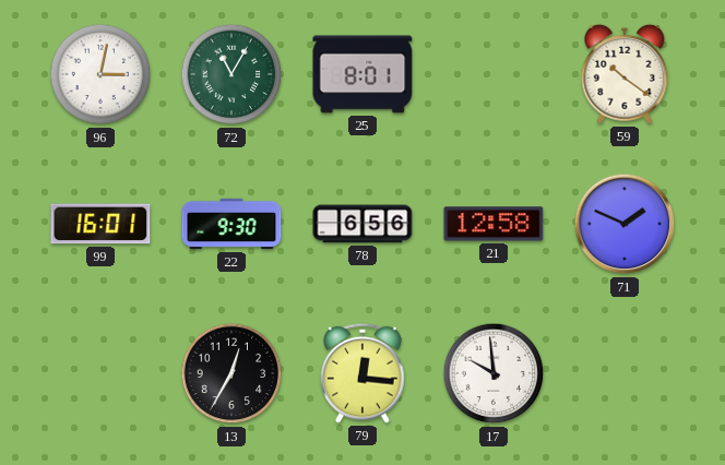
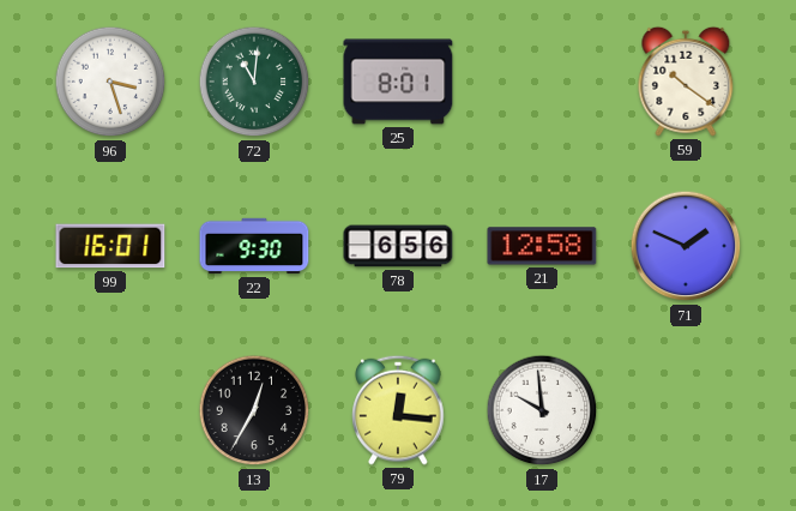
96: 3:02 -> 3:27
72: 11:05 -> 11:01
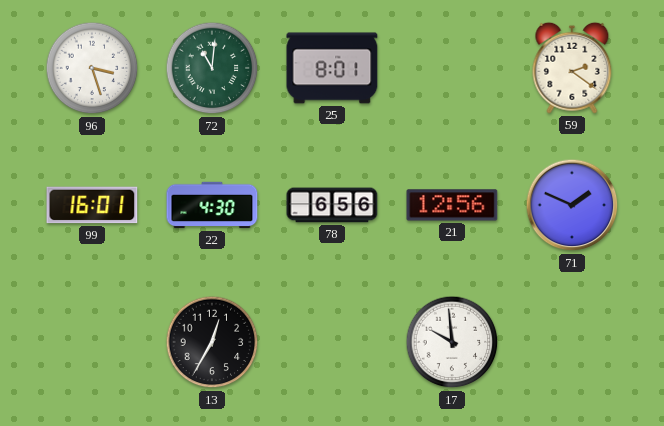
59: 10:21 -> 2:21
22: 9:30 -> 4:30
21: 12:58 -> 12:56
79: 12:16 -> none
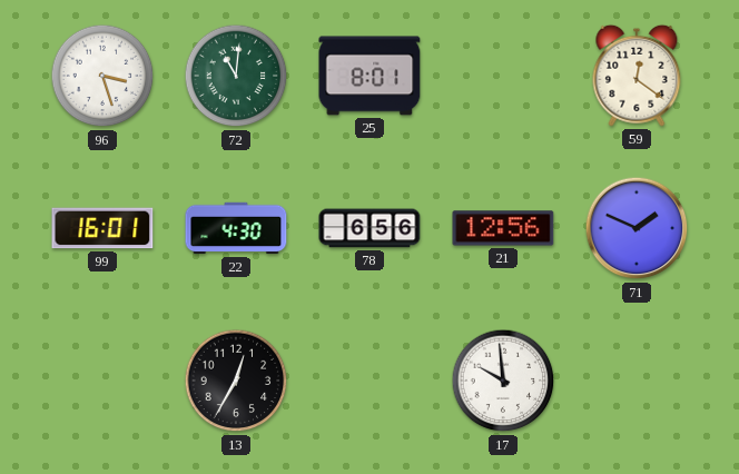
59: 2:21 -> 12:21
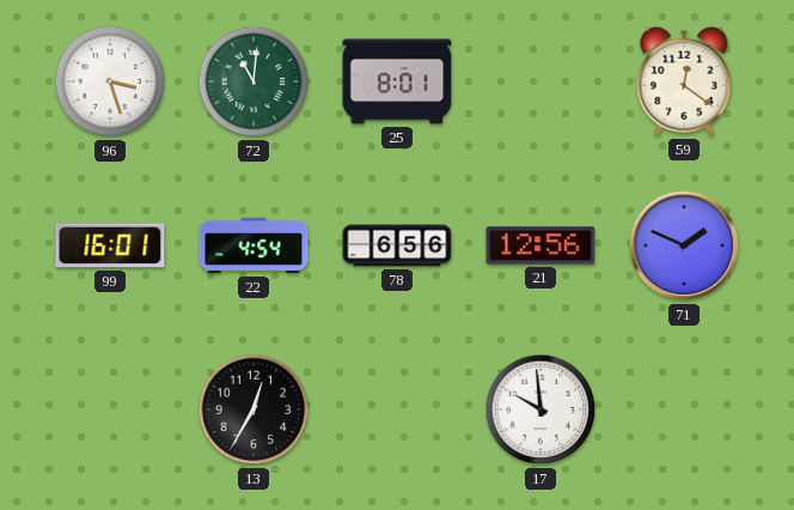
22: 4:30 -> 4:54
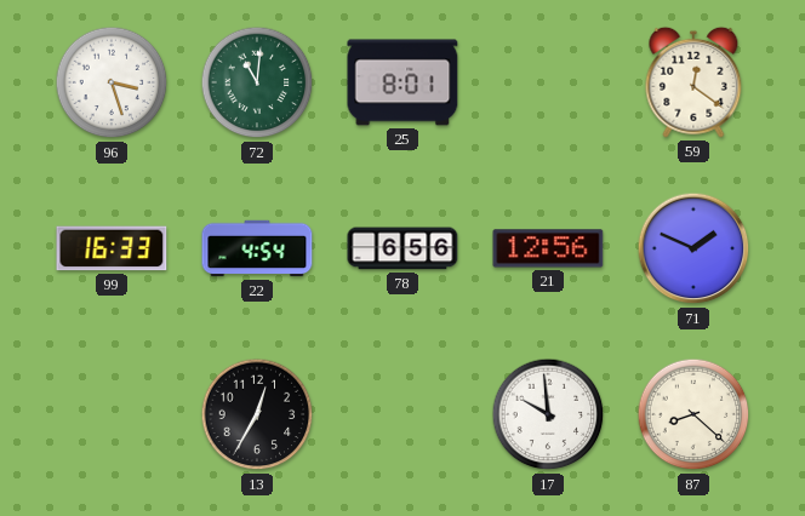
99: 16:01 -> 16:33
87: none -> 8:22
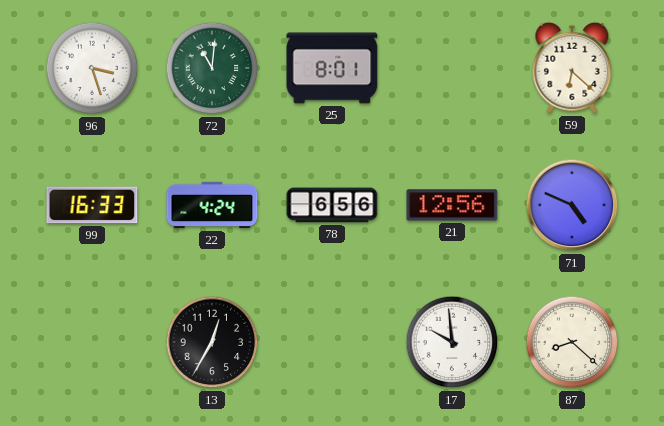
59: 12:21 -> 6:22
22: 4:54 -> 4:24
71: 1:49 -> 4:49
